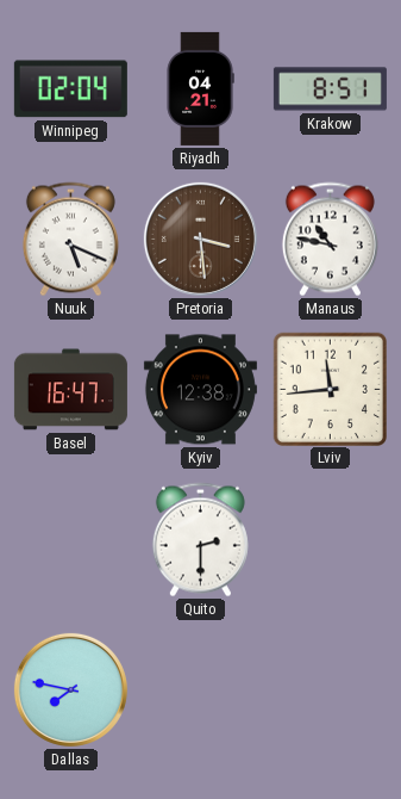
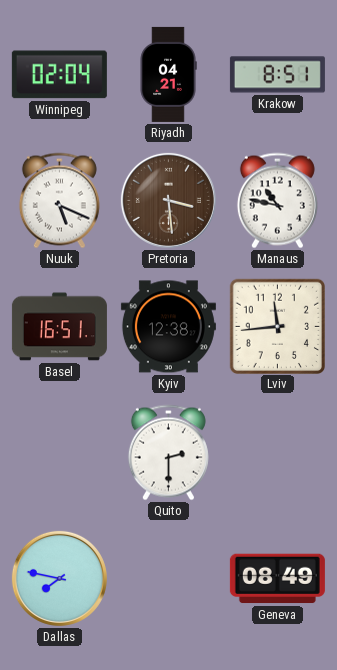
Basel: 16:47 -> 16:51
Geneva: none -> 08:49
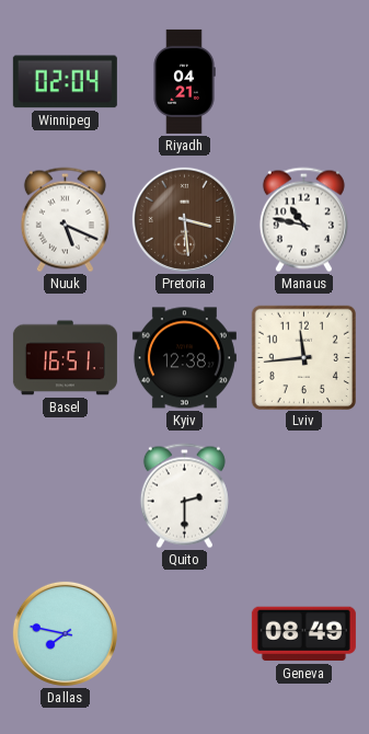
Krakow: 8:51 -> none
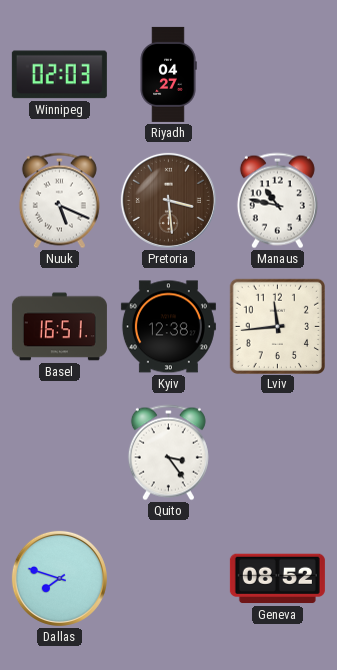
Winnipeg: 02:04 -> 02:03
Riyadh: 04:21 -> 04:27
Quito: 2:30 -> 3:24
Dallas: 7:47 -> 7:48
Geneva: 08:49 -> 08:52
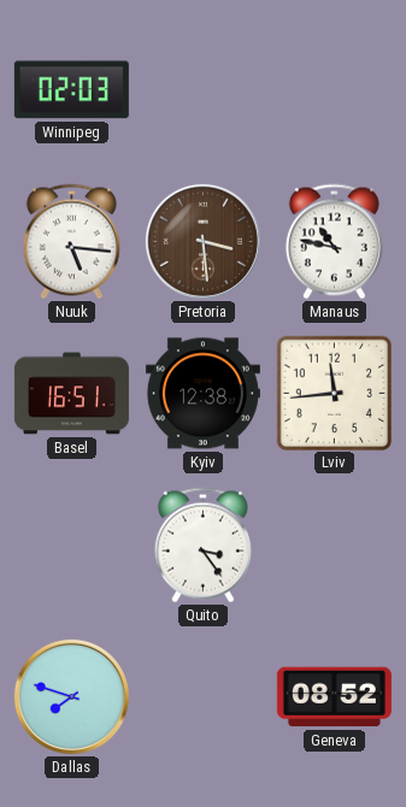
Riyadh: 04:27 -> none
Nuuk: 5:19 -> 5:16
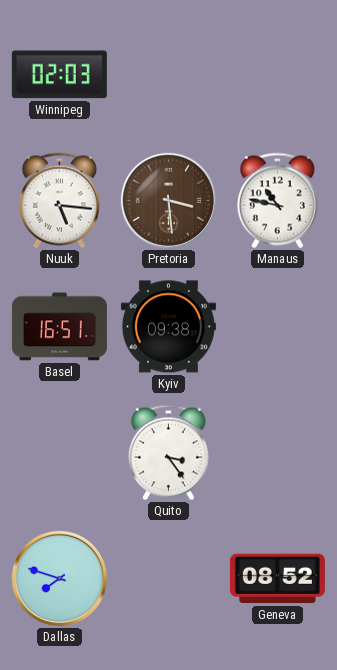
Kyiv: 12:38 -> 09:38
Lviv: 11:44 -> none
